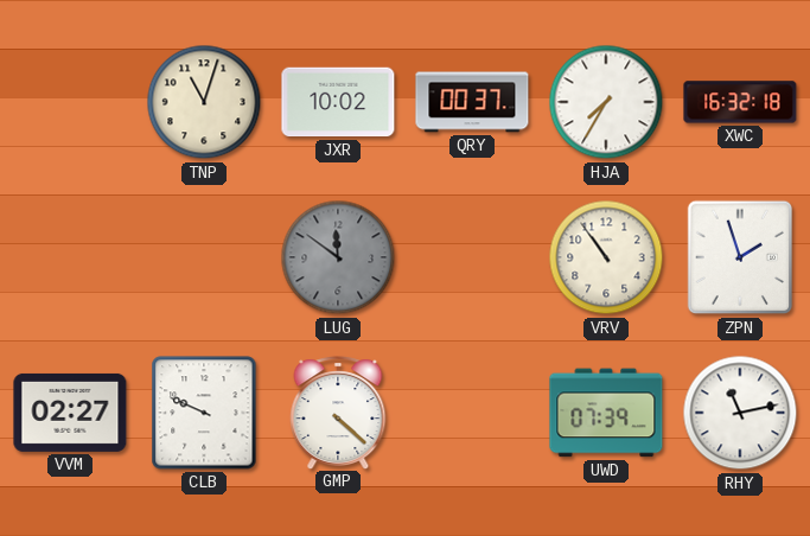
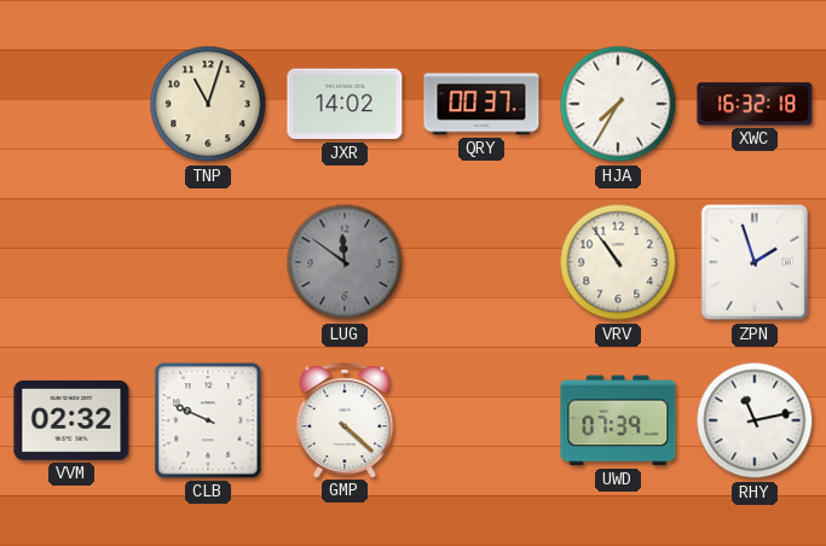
JXR: 10:02 -> 14:02
VVM: 02:27 -> 02:32
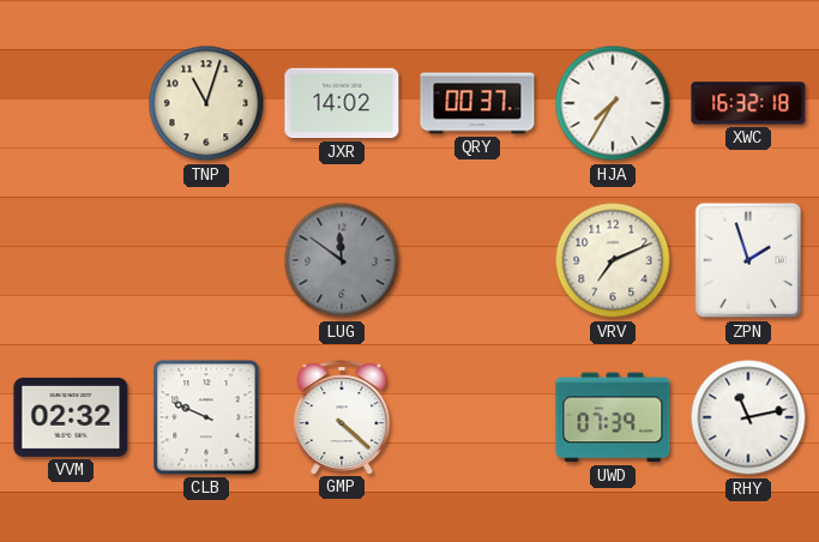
VRV: 10:54 -> 7:11
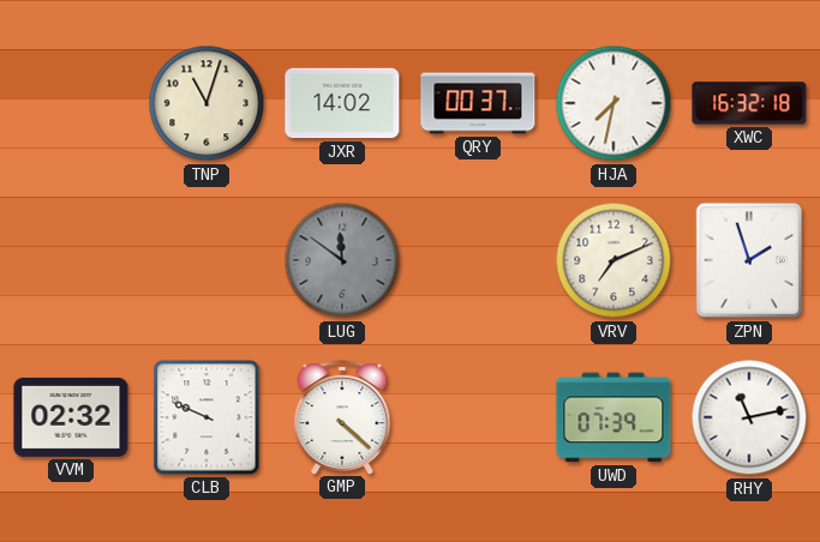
HJA: 7:35 -> 7:32
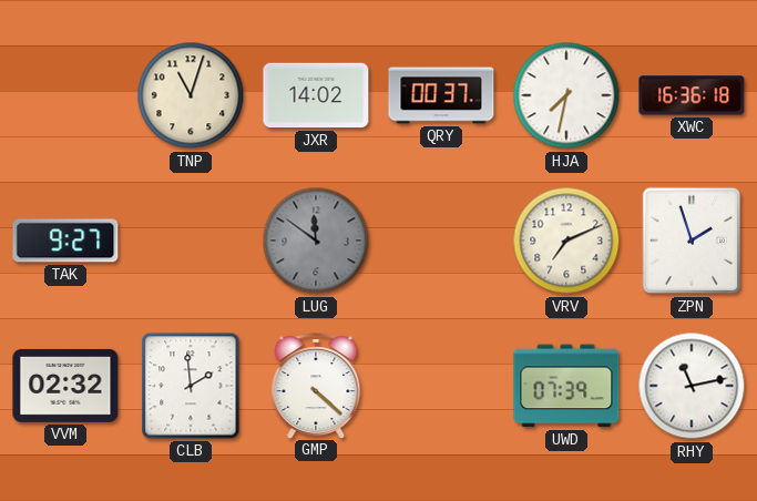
XWC: 16:32 -> 16:36
TAK: none -> 9:27
CLB: 9:49 -> 1:59
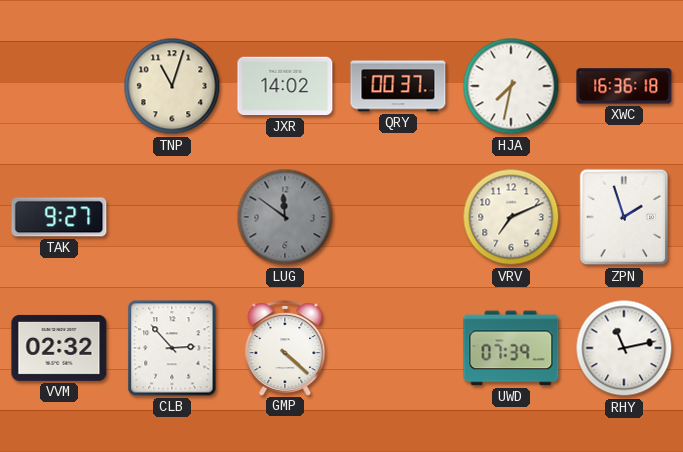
CLB: 1:59 -> 2:53
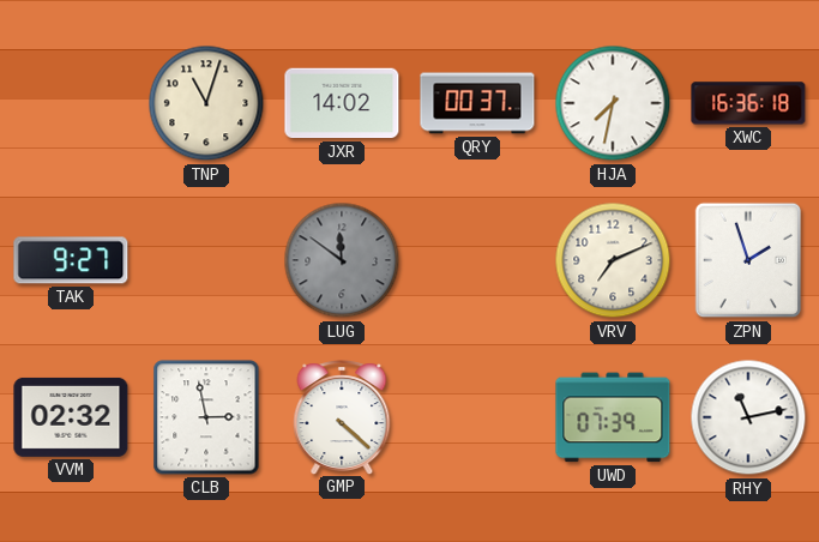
CLB: 2:53 -> 2:58
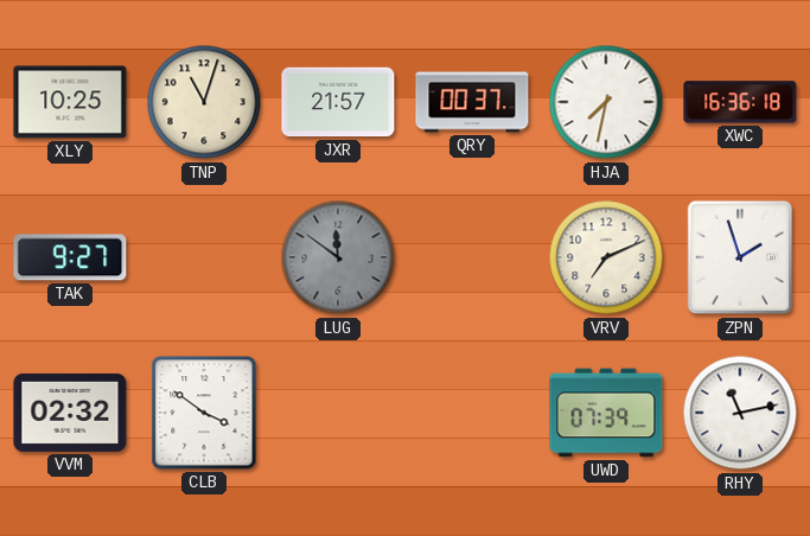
XLY: none -> 10:25
JXR: 14:02 -> 21:57
CLB: 2:58 -> 3:51
GMP: 4:22 -> none
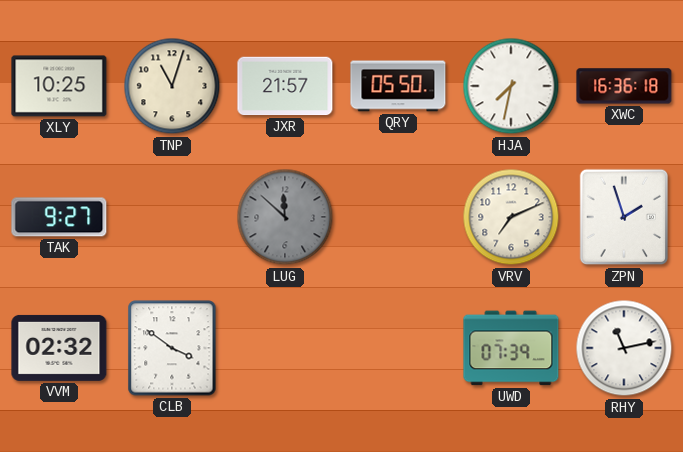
QRY: 00:37 -> 05:50
LUG: 11:51 -> 11:52
